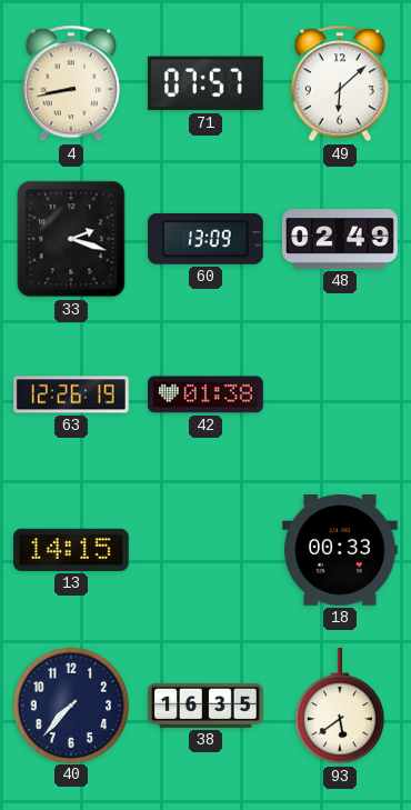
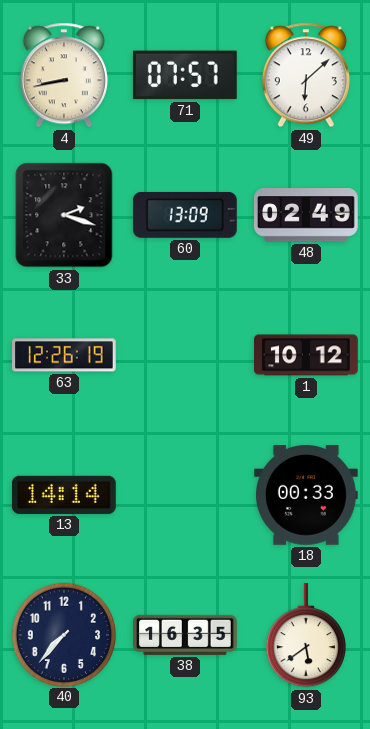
42: 01:38 -> none
1: none -> 10:12
13: 14:15 -> 14:14
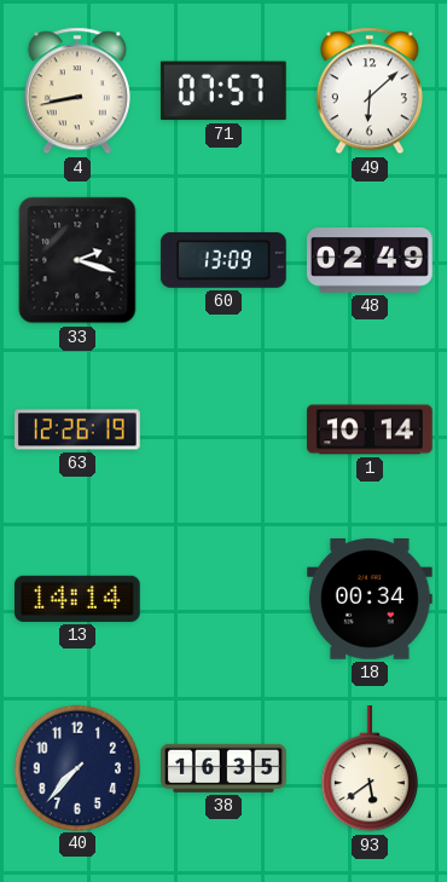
1: 10:12 -> 10:14
18: 00:33 -> 00:34
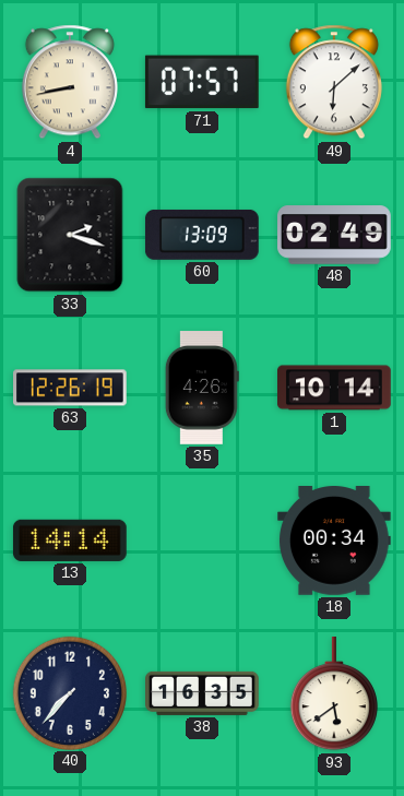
35: none -> 4:26
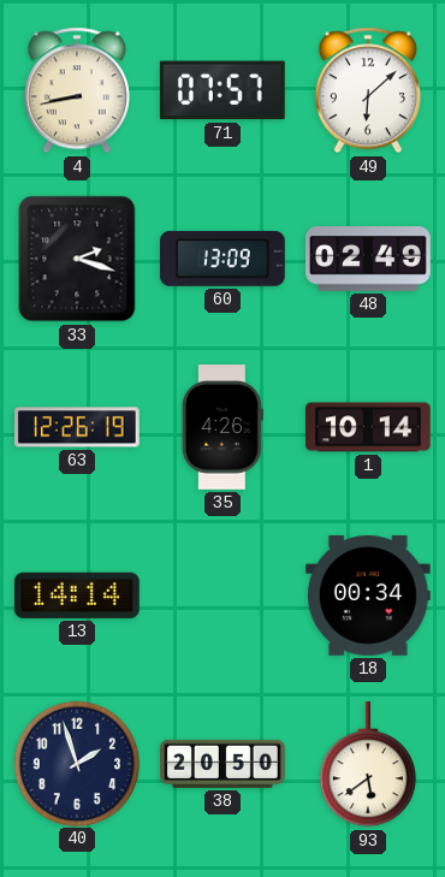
40: 7:37 -> 1:57
38: 16:35 -> 20:50
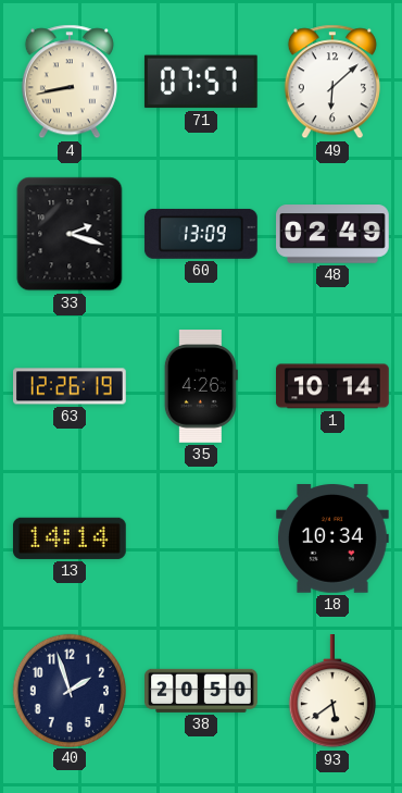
18: 00:34 -> 10:34
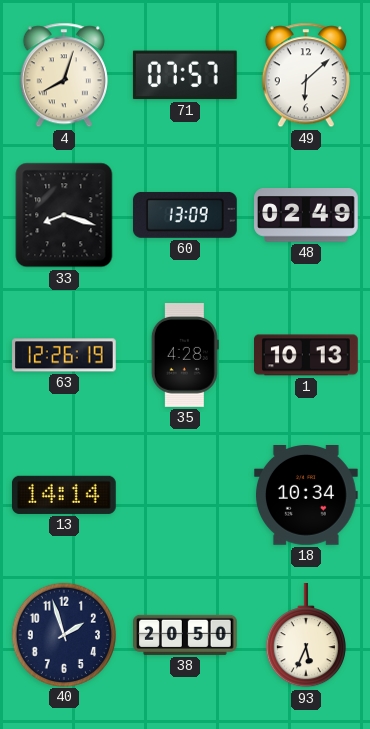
4: 8:43 -> 8:03
33: 2:18 -> 8:18
35: 4:26 -> 4:28
1: 10:14 -> 10:13
93: 5:39 -> 5:34
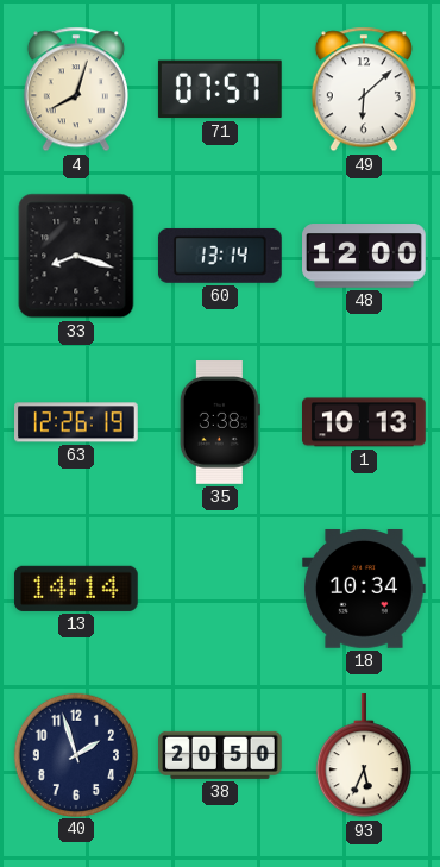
60: 13:09 -> 13:14
48: 02:49 -> 12:00
35: 4:28 -> 3:38
